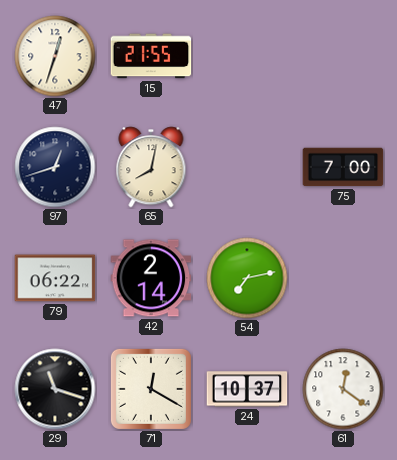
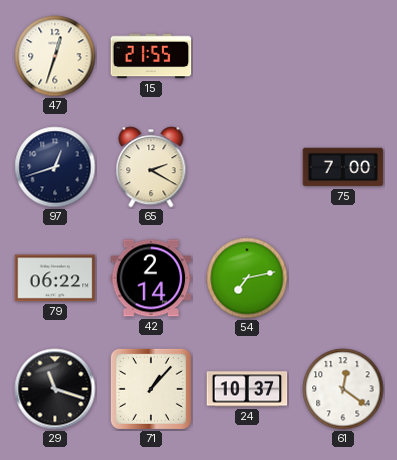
65: 8:02 -> 2:20
71: 12:20 -> 1:07
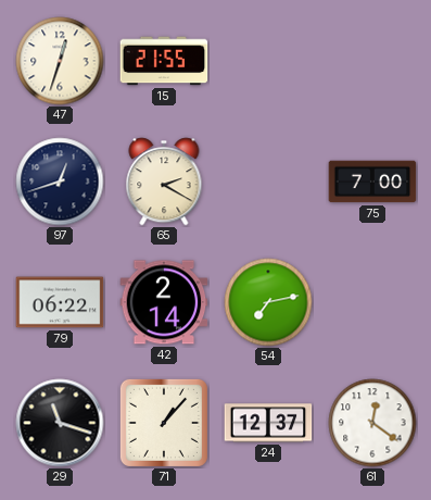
24: 10:37 -> 12:37
